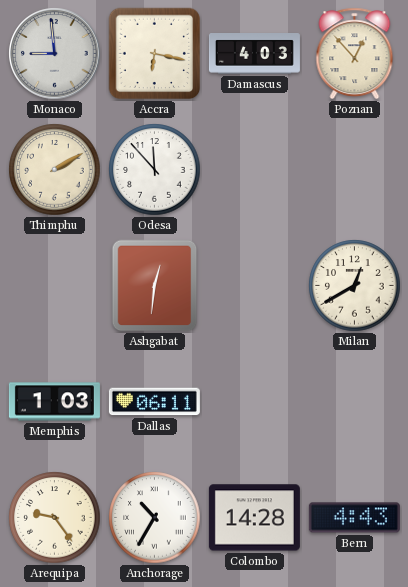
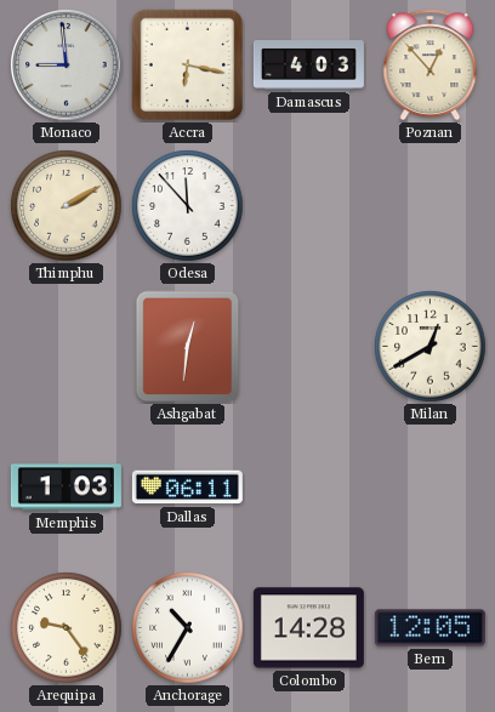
Bern: 4:43 -> 12:05
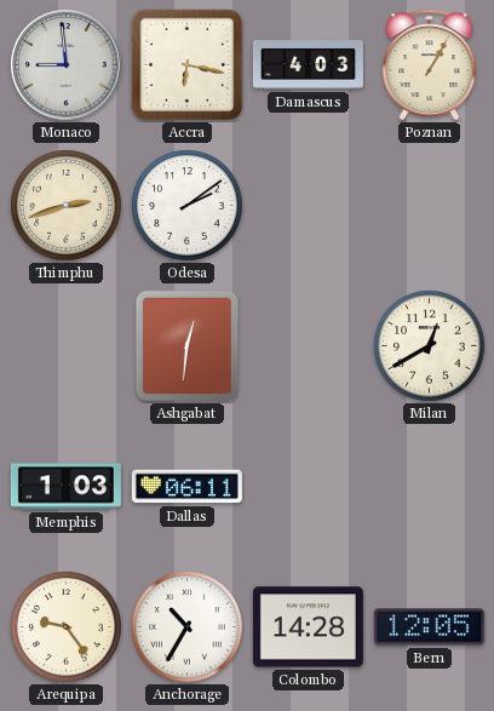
Poznan: 12:53 -> 1:05
Thimphu: 2:10 -> 2:42
Odesa: 11:53 -> 2:09
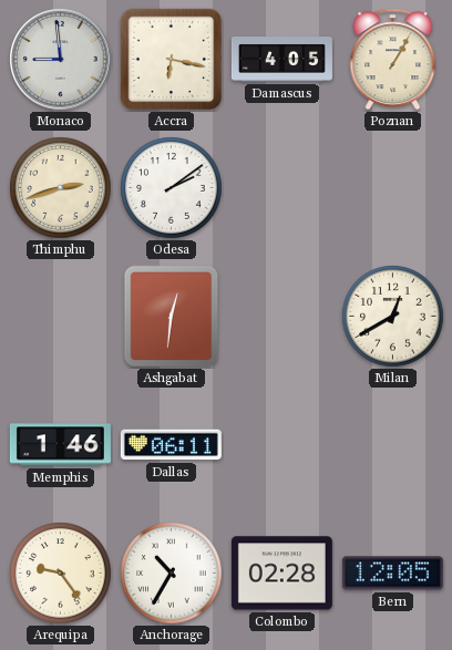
Damascus: 4:03 -> 4:05
Memphis: 1:03 -> 1:46
Colombo: 14:28 -> 02:28
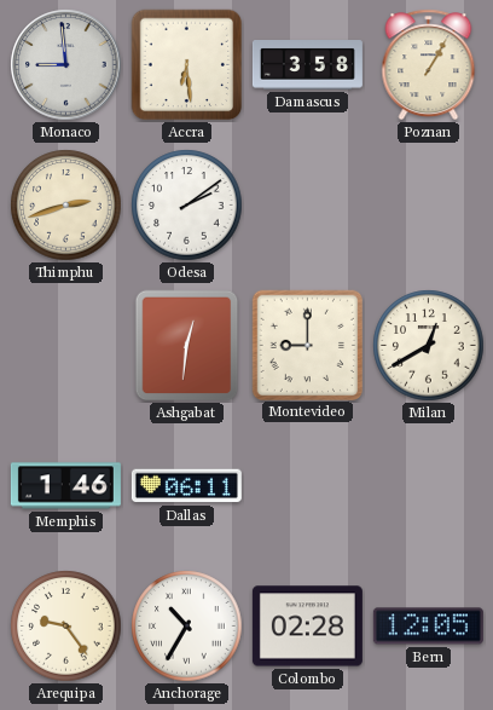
Accra: 6:17 -> 6:29
Damascus: 4:05 -> 3:58
Montevideo: none -> 9:00
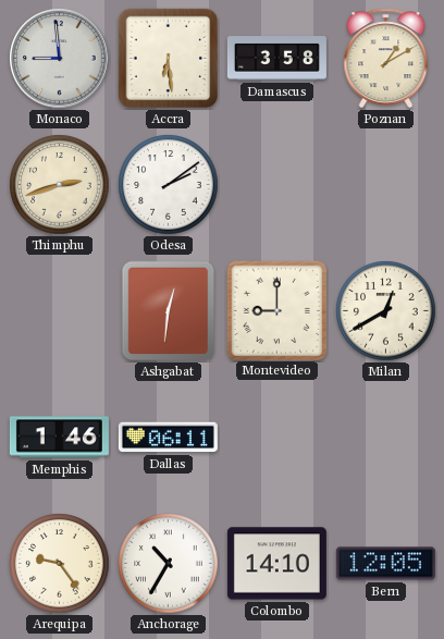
Poznan: 1:05 -> 1:10
Colombo: 02:28 -> 14:10
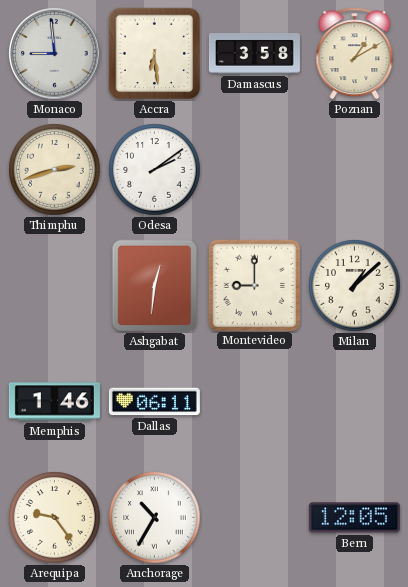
Milan: 12:40 -> 1:08
Colombo: 14:10 -> none
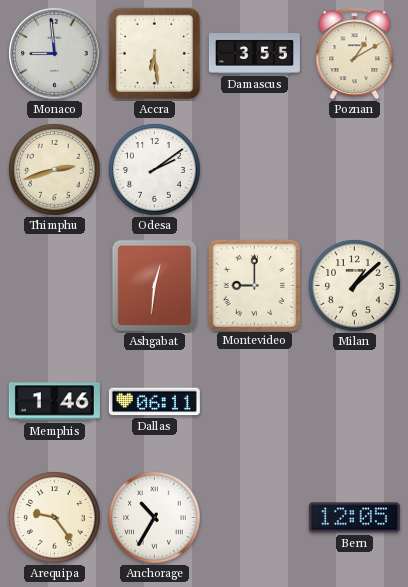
Damascus: 3:58 -> 3:55
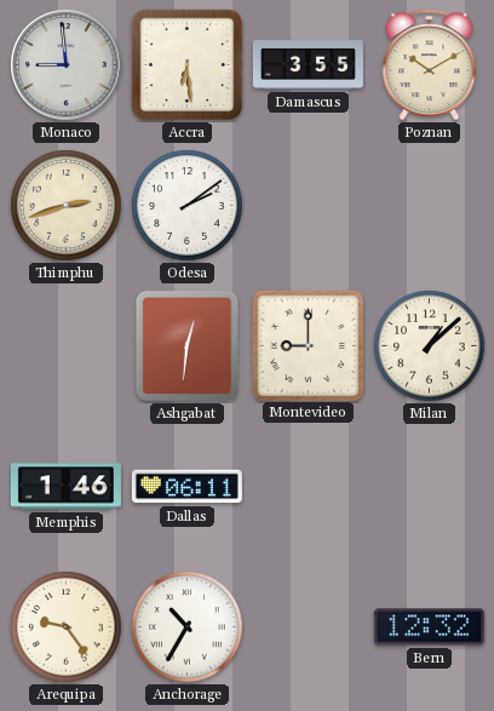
Poznan: 1:10 -> 10:10
Bern: 12:05 -> 12:32
